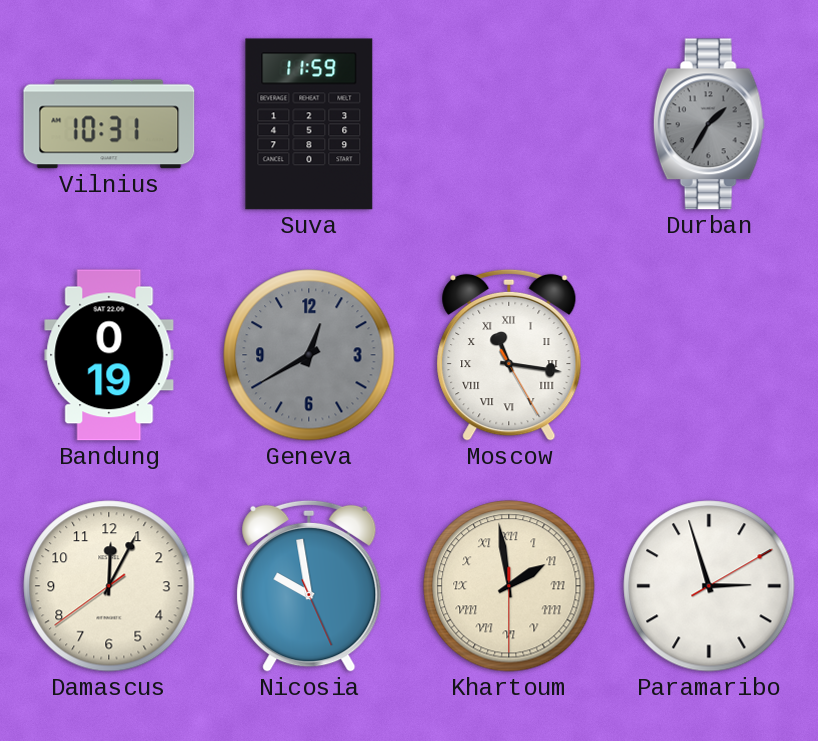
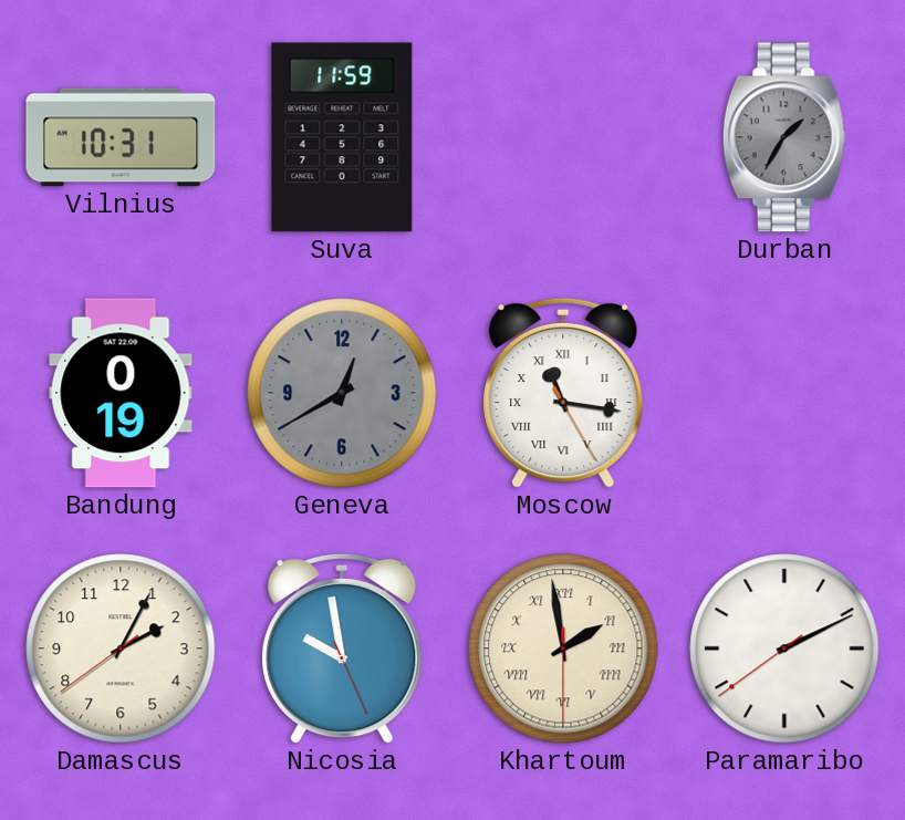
Damascus: 12:04 -> 2:04
Paramaribo: 2:57 -> 2:10
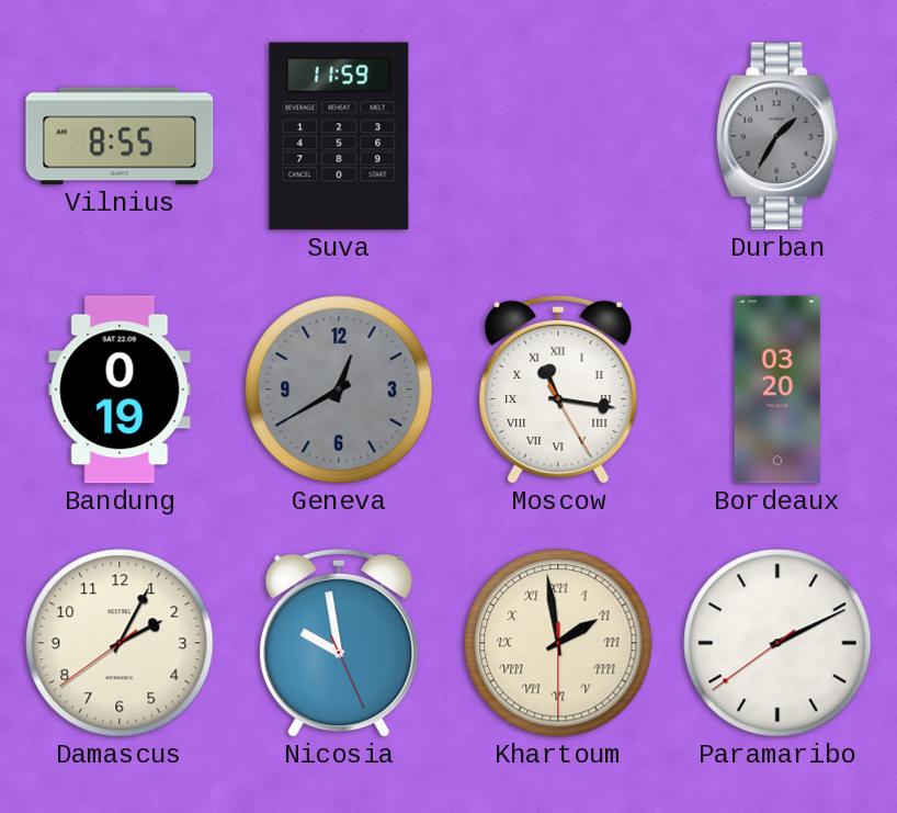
Vilnius: 10:31 -> 8:55
Bordeaux: none -> 03:20
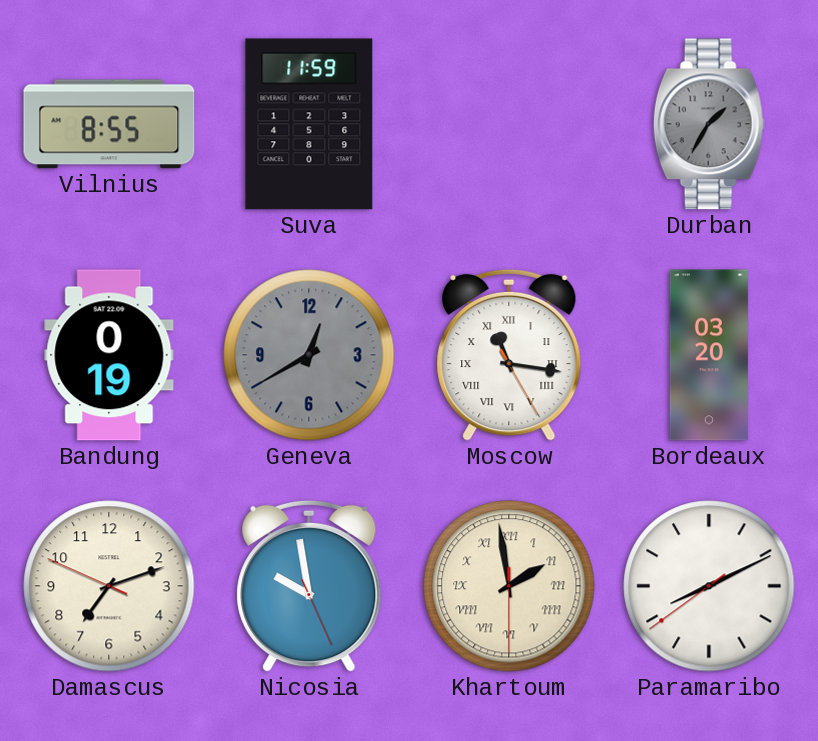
Damascus: 2:04 -> 7:11
Paramaribo: 2:10 -> 8:10
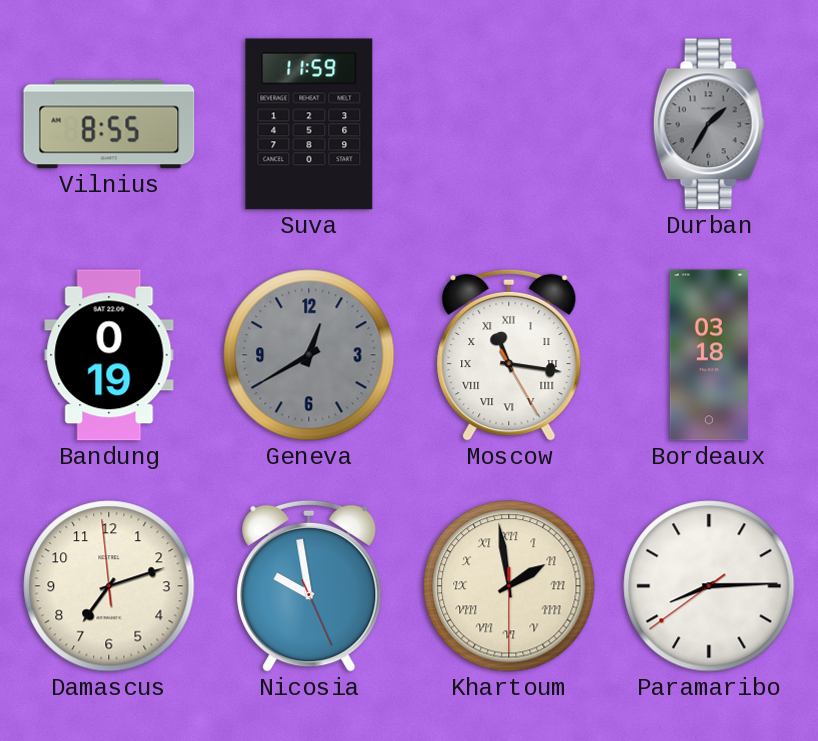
Bordeaux: 03:20 -> 03:18
Damascus: 7:11:49 -> 7:11:59
Paramaribo: 8:10 -> 8:14
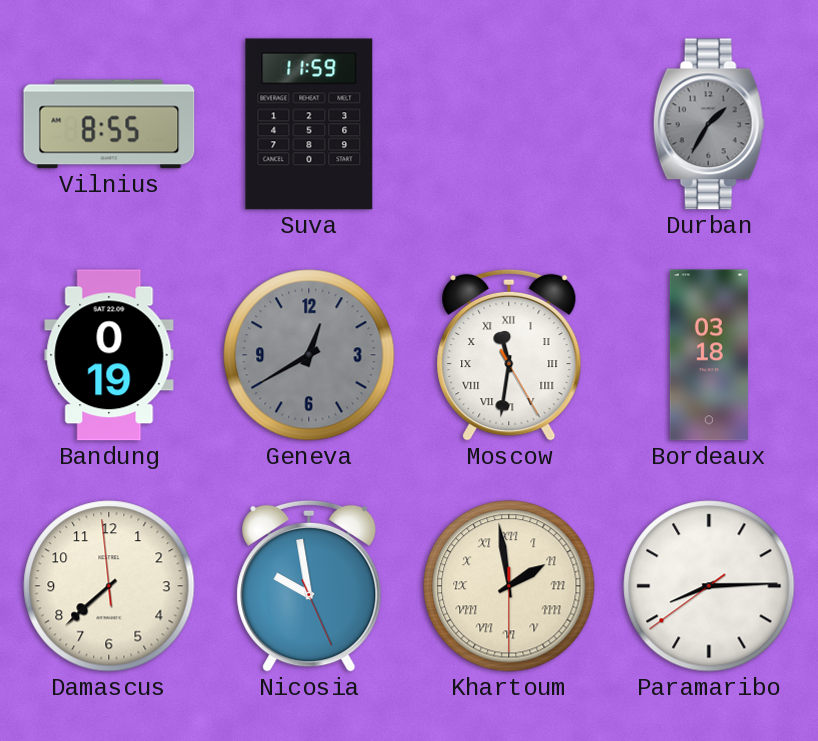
Moscow: 11:16 -> 11:31
Damascus: 7:11 -> 7:37
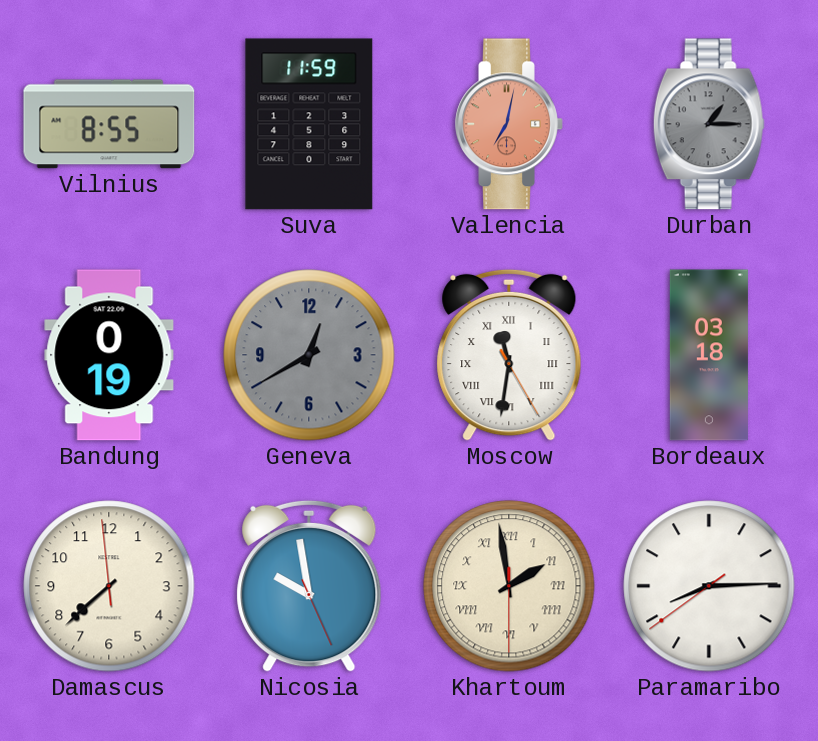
Valencia: none -> 7:02
Durban: 1:35 -> 1:15
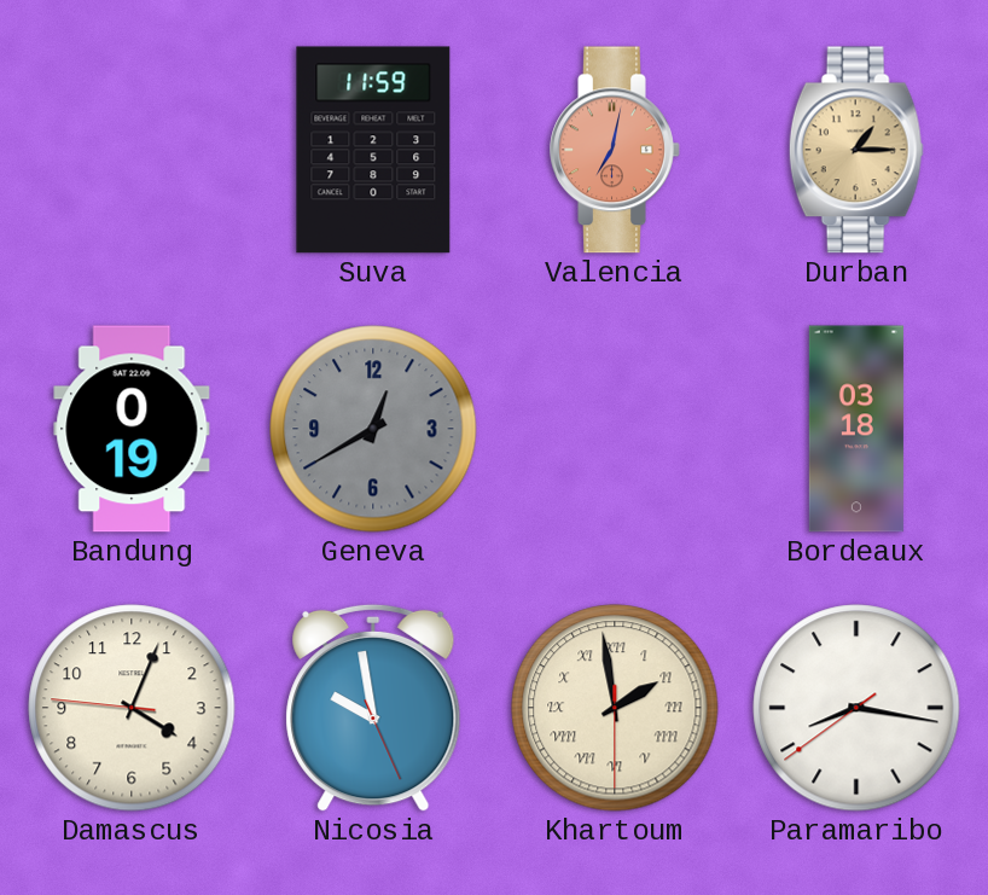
Vilnius: 8:55 -> none
Durban dial: grey -> champagne
Moscow: 11:31 -> none
Damascus: 7:37 -> 4:03
Paramaribo: 8:14 -> 8:16
